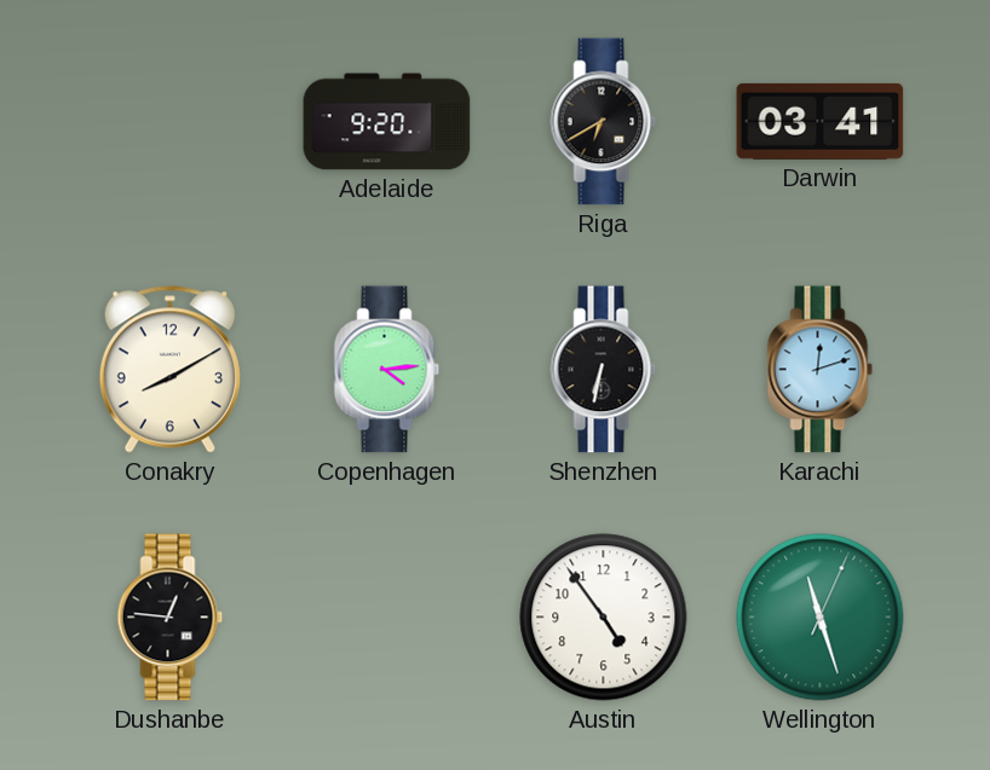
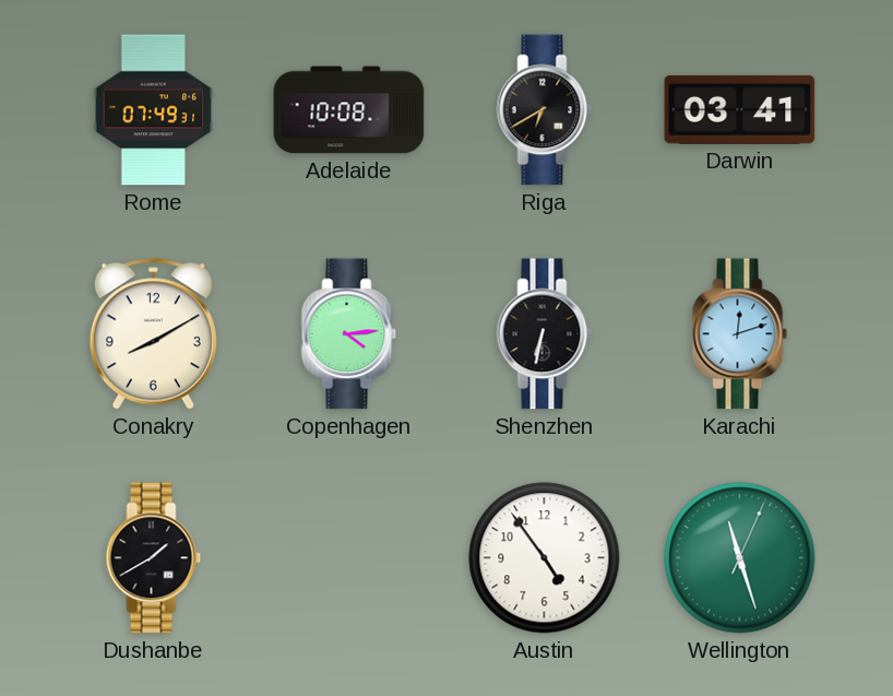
Rome: none -> 07:49
Adelaide: 9:20 -> 10:08
Dushanbe: 12:46 -> 1:40
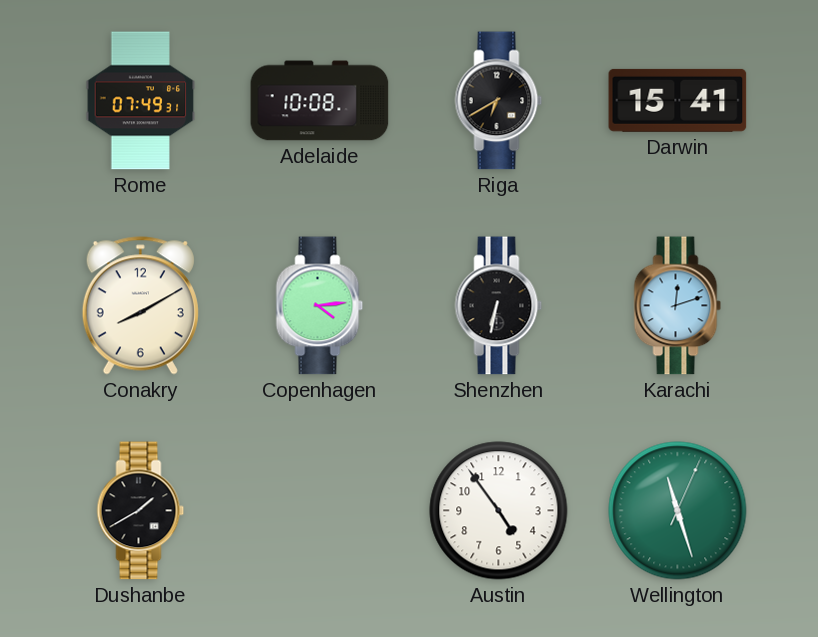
Darwin: 03:41 -> 15:41
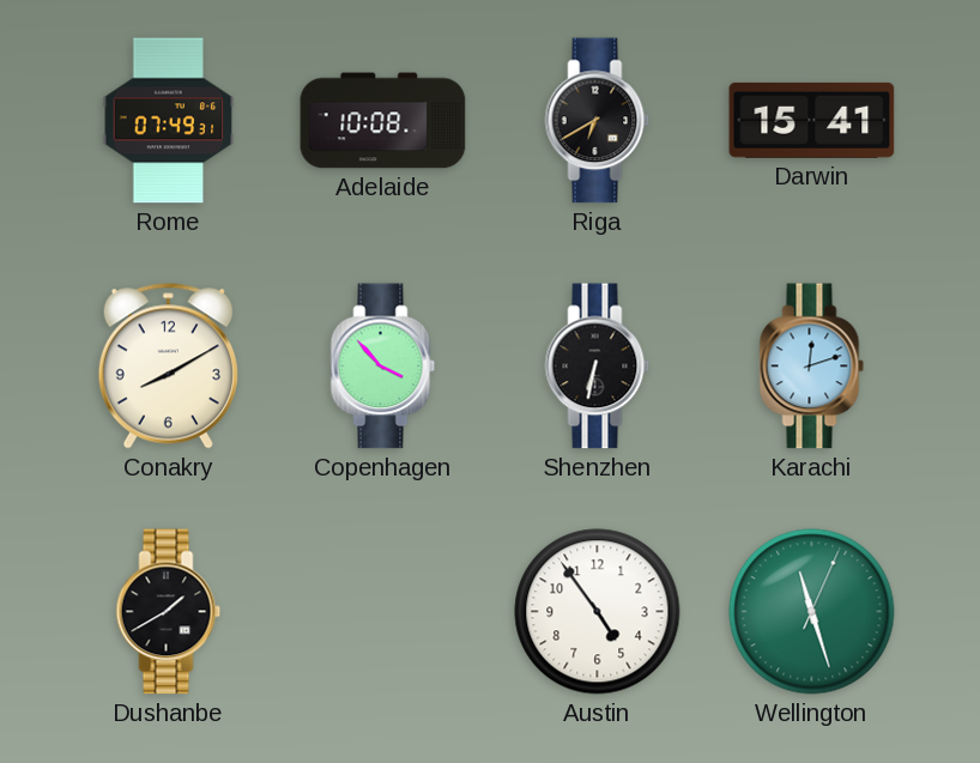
Copenhagen: 4:14 -> 3:53
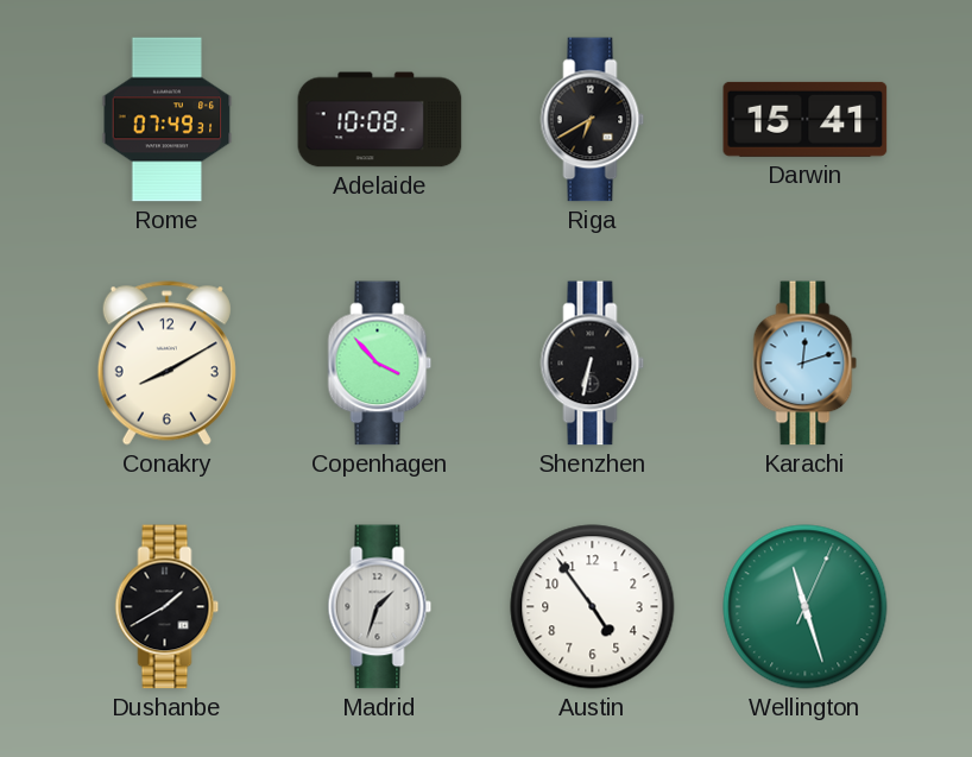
Madrid: none -> 1:33
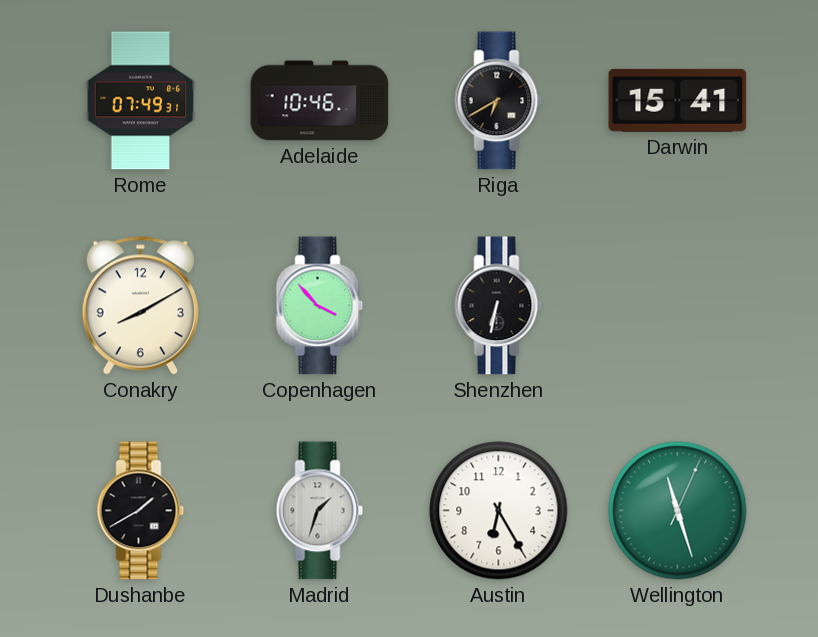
Adelaide: 10:08 -> 10:46
Karachi: 12:12 -> none
Austin: 4:54 -> 6:25
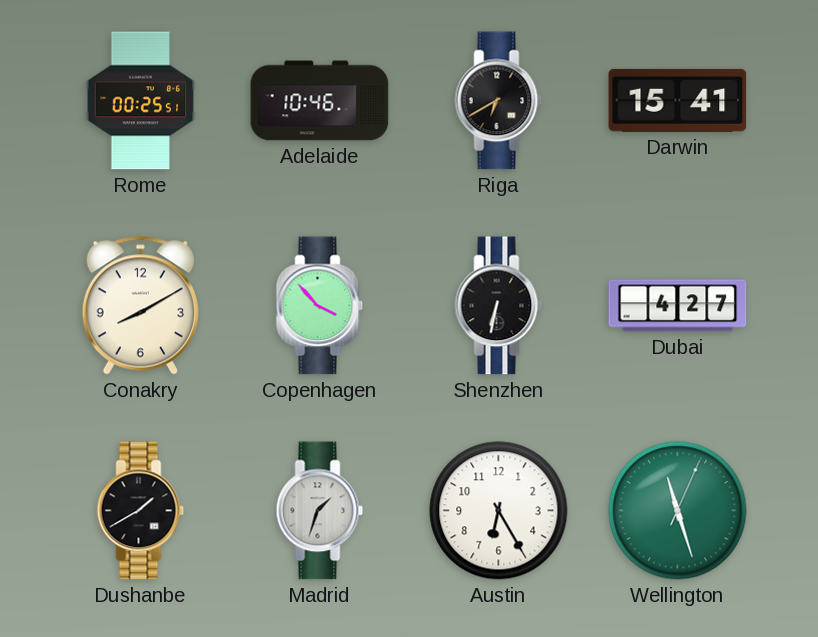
Rome: 07:49 -> 00:25
Dubai: none -> 4:27
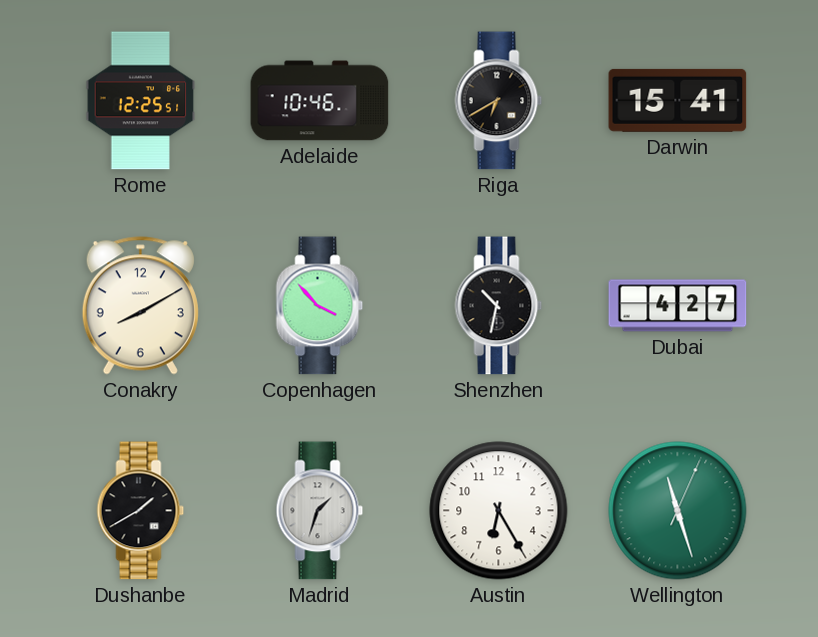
Rome: 00:25 -> 12:25
Shenzhen: 6:32 -> 10:32
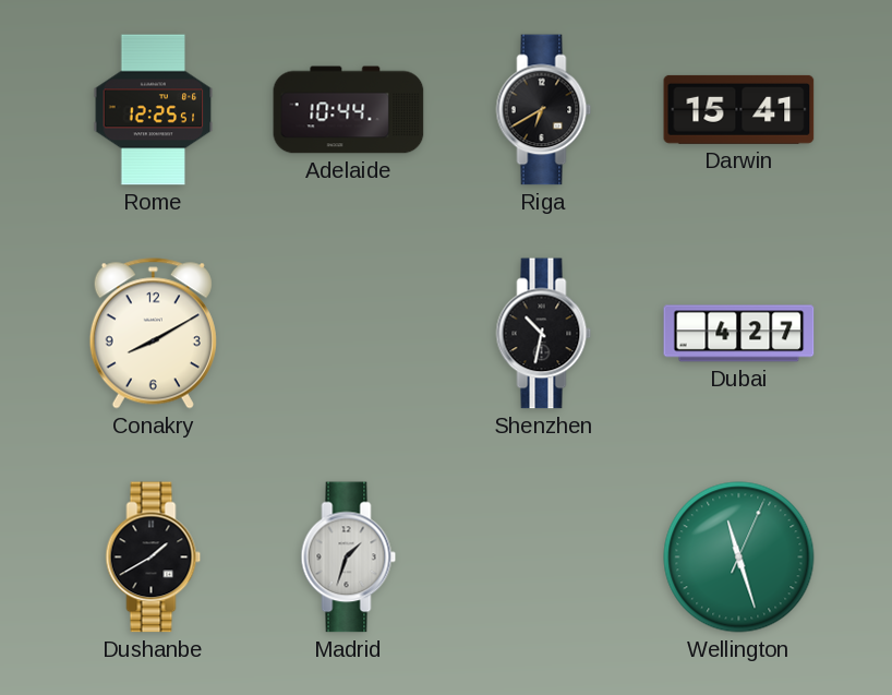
Adelaide: 10:46 -> 10:44
Copenhagen: 3:53 -> none
Austin: 6:25 -> none
